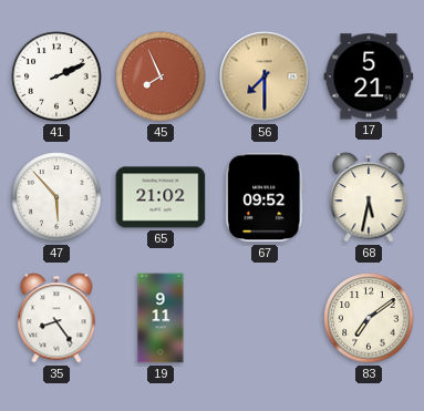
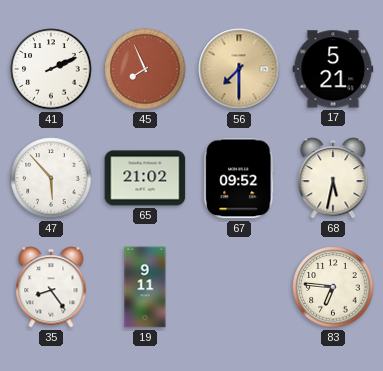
83: 7:09 -> 6:46
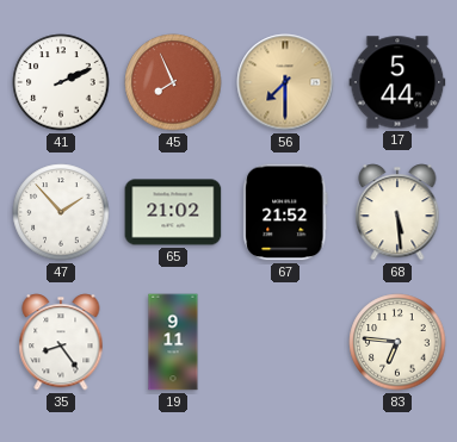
17: 5:21 -> 5:44
47: 5:53 -> 1:53
67: 09:52 -> 21:52
68: 5:32 -> 5:29
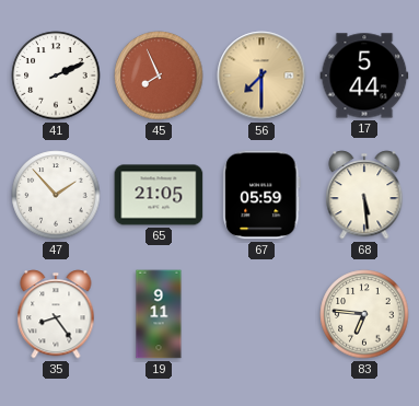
65: 21:02 -> 21:05
67: 21:52 -> 05:59
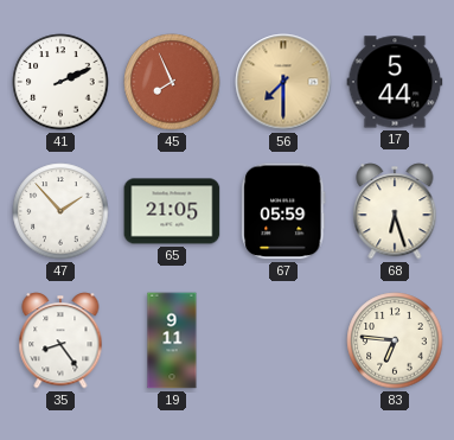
68: 5:29 -> 6:27
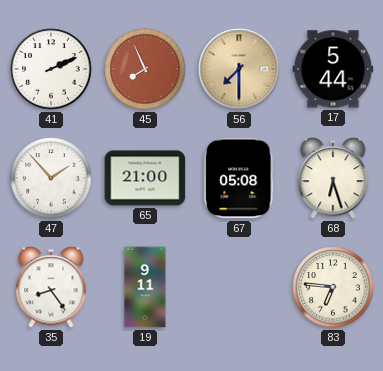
65: 21:05 -> 21:00
67: 05:59 -> 05:08
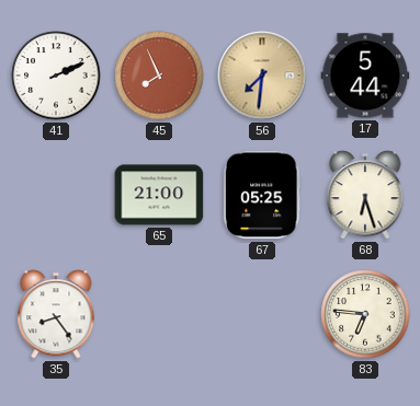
56: 7:30 -> 7:31
47: 1:53 -> none
67: 05:08 -> 05:25
19: 9:11 -> none
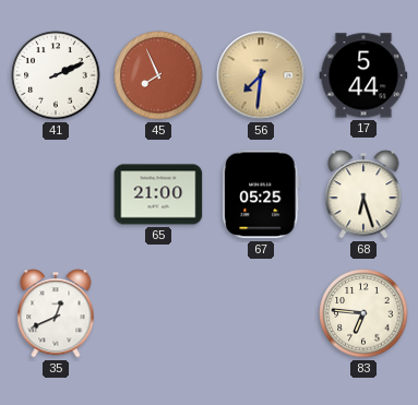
35: 8:24 -> 12:41
